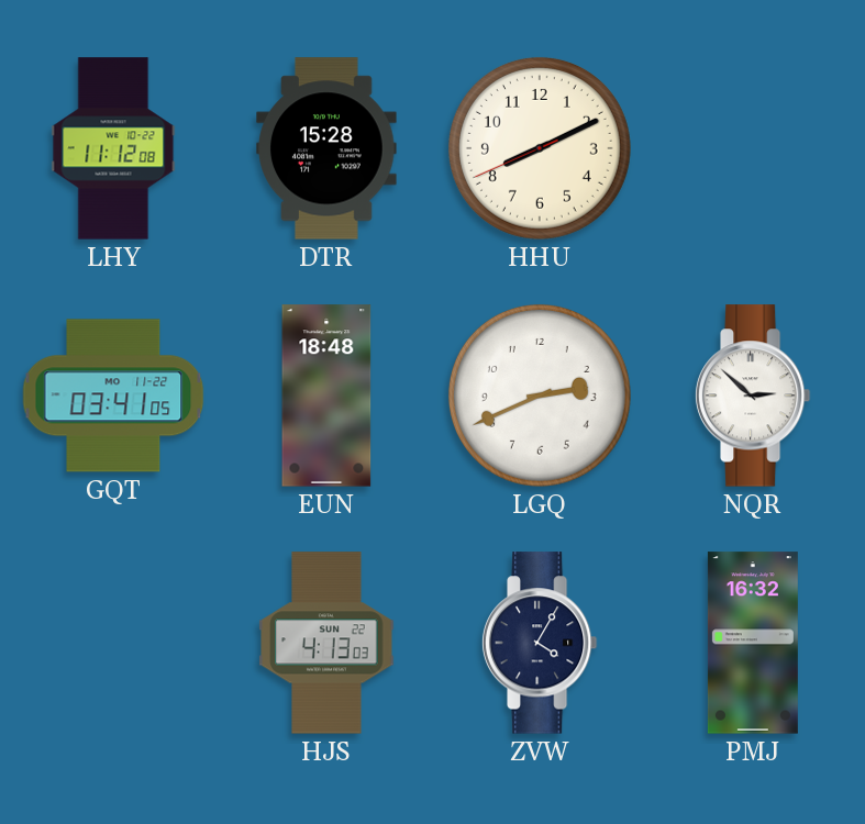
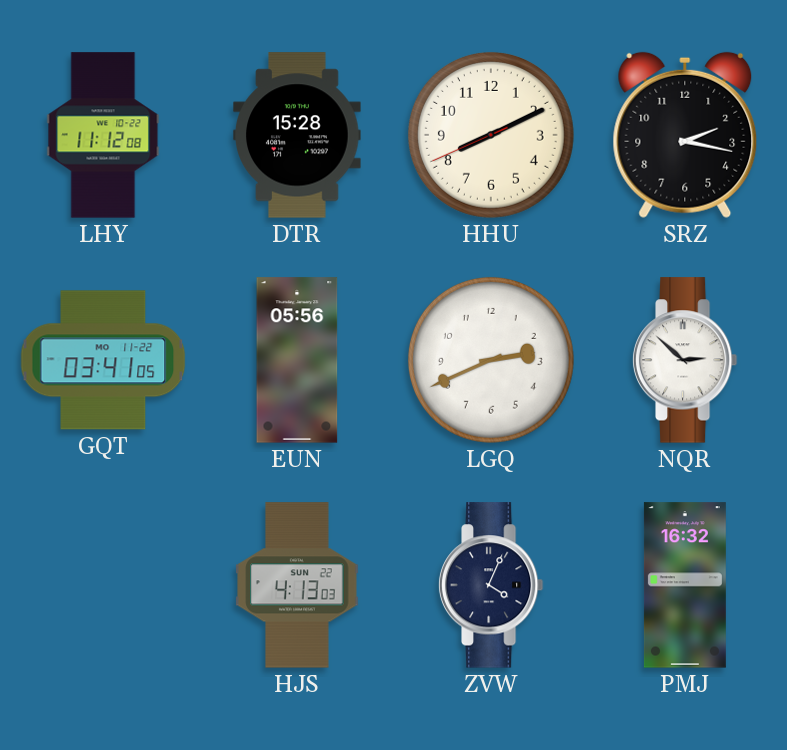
SRZ: none -> 2:17
EUN: 18:48 -> 05:56
ZVW: 4:05 -> 4:04
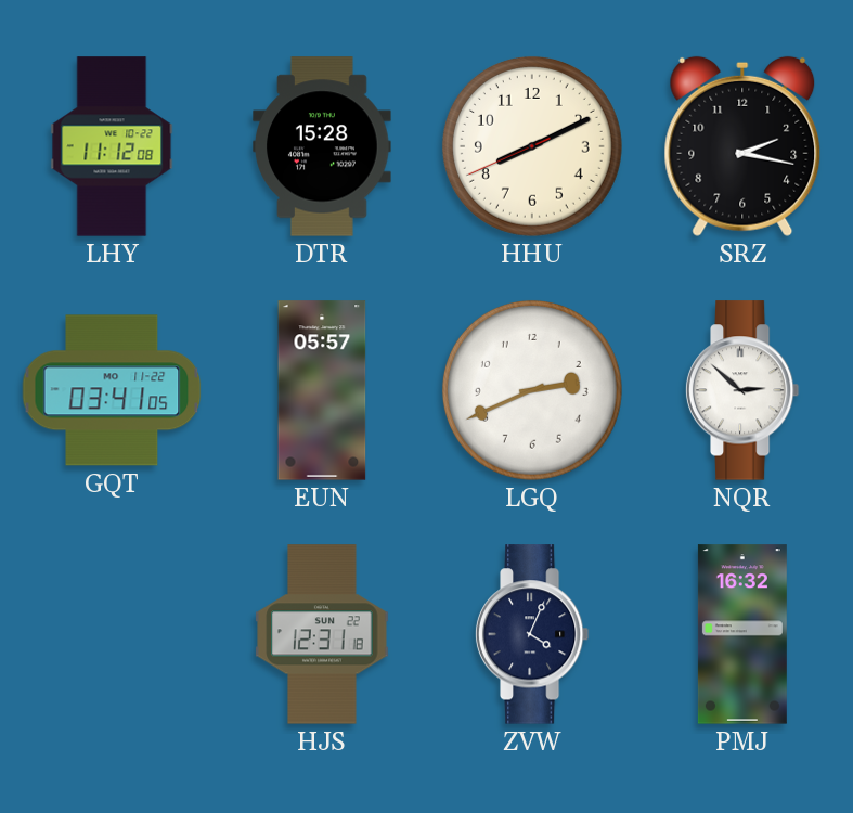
EUN: 05:56 -> 05:57
HJS: 4:13 -> 12:31
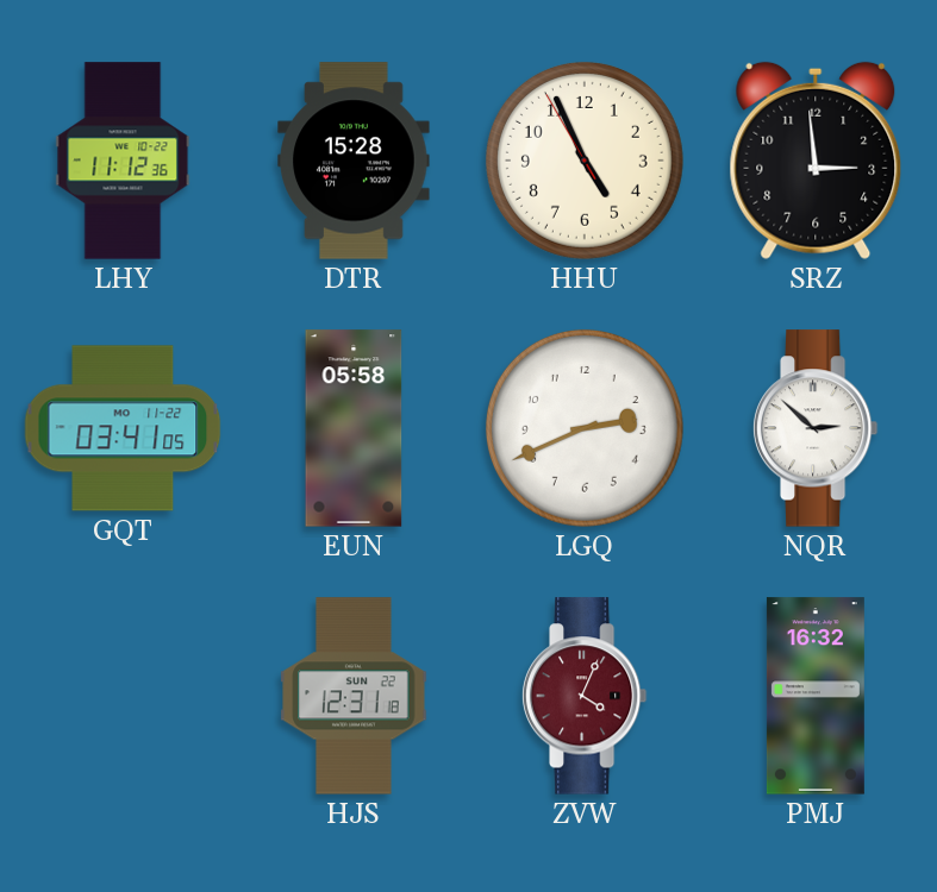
LHY: 11:12:08 -> 11:12:36
HHU: 8:10 -> 4:55
SRZ: 2:17 -> 2:59
EUN: 05:57 -> 05:58
ZVW dial: navy -> burgundy
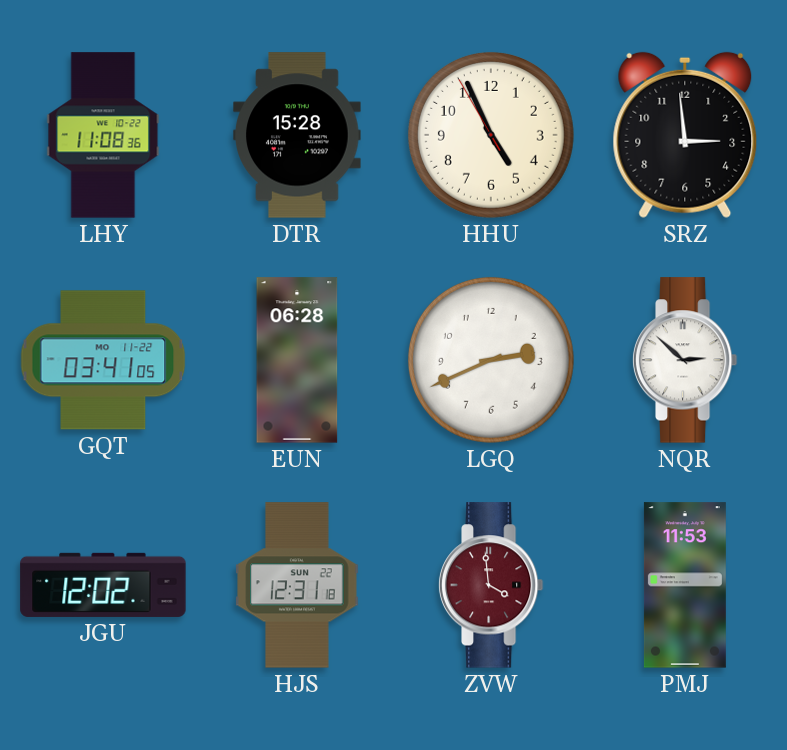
LHY: 11:12 -> 11:08
EUN: 05:58 -> 06:28
JGU: none -> 12:02
ZVW: 4:04 -> 3:59
PMJ: 16:32 -> 11:53
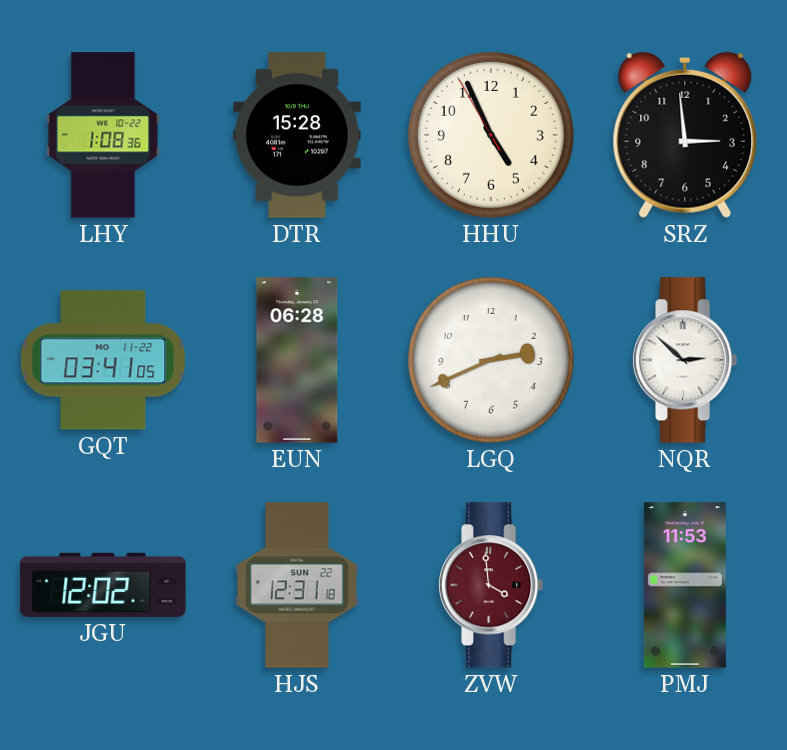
LHY: 11:08 -> 1:08
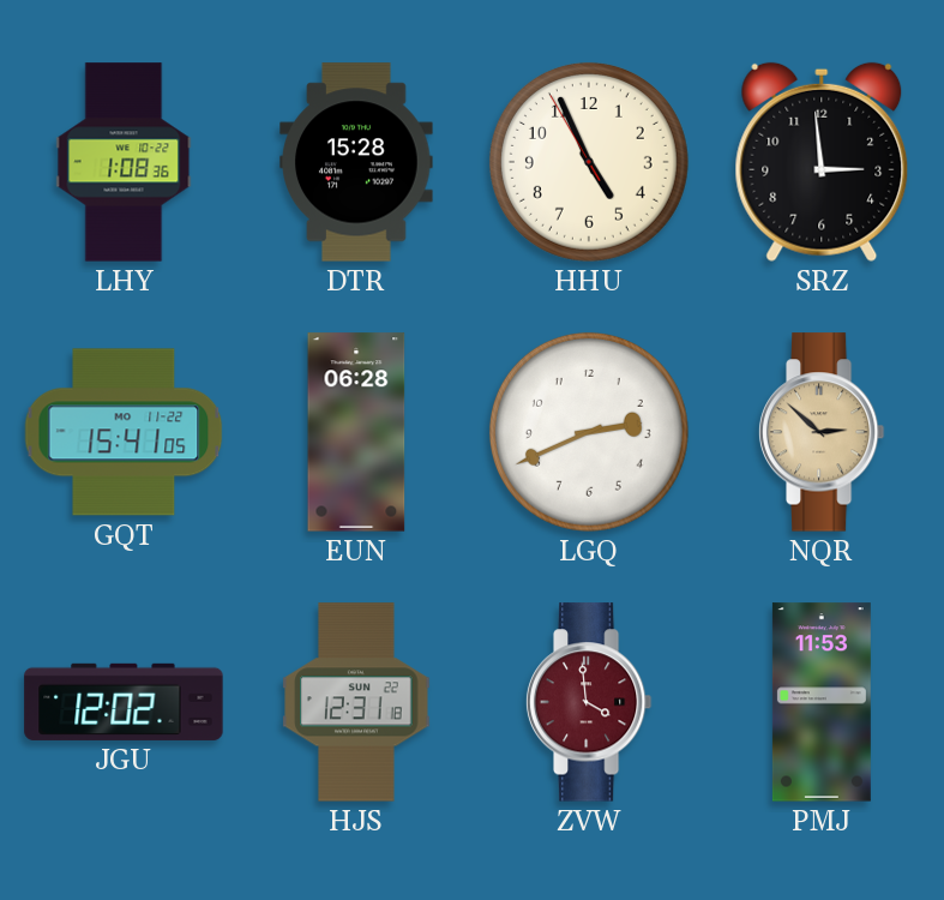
GQT: 03:41 -> 15:41
NQR dial: white -> champagne
